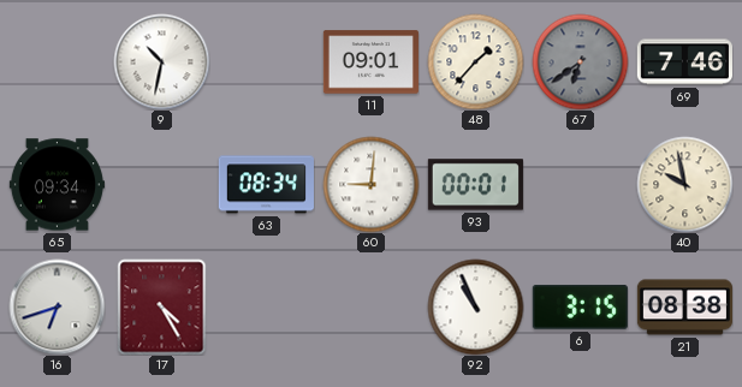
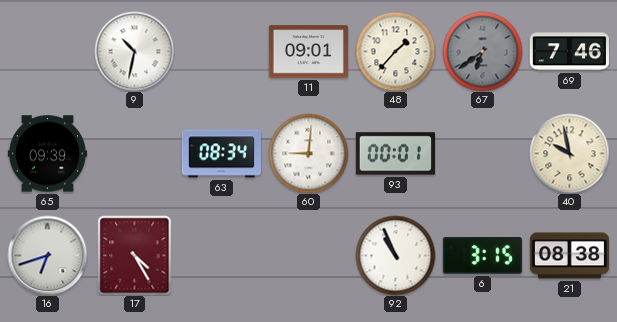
65: 09:34 -> 09:39
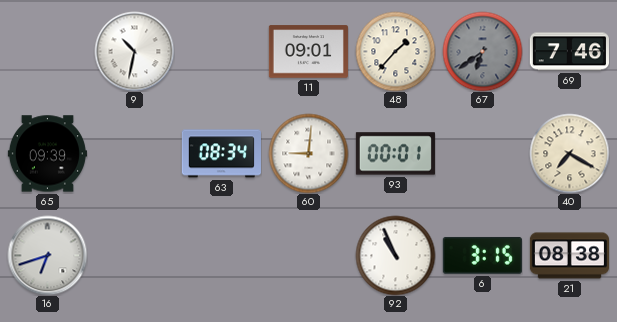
40: 9:58 -> 7:20
17: 4:25 -> none
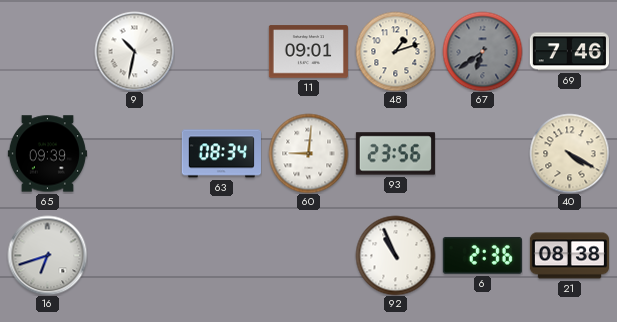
48: 1:37 -> 1:12
93: 00:01 -> 23:56
40: 7:20 -> 4:20
6: 3:15 -> 2:36
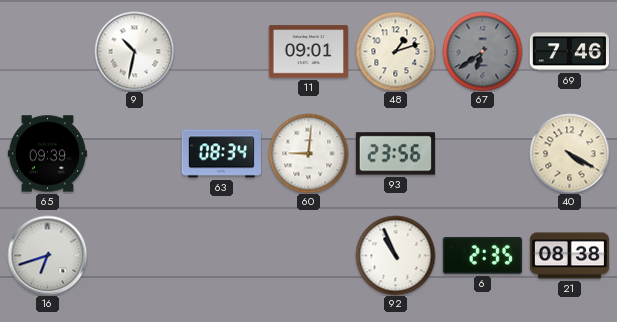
6: 2:36 -> 2:35
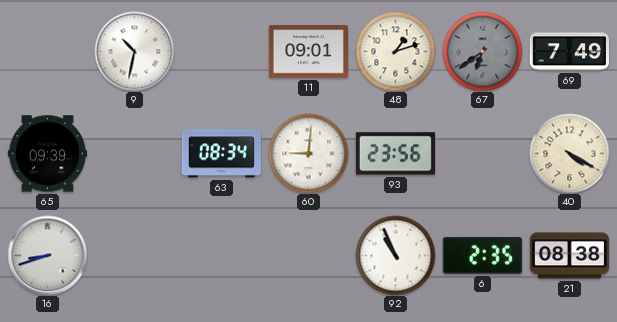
69: 7:46 -> 7:49
16: 6:42 -> 8:42
